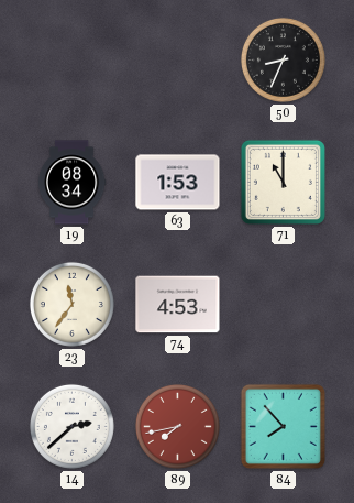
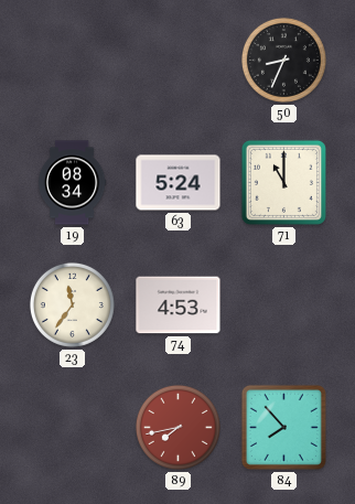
63: 1:53 -> 5:24
14: 2:38 -> none
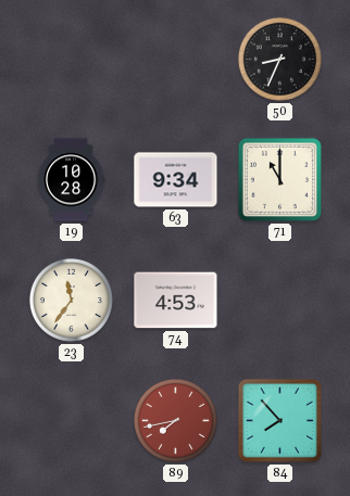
19: 08:34 -> 10:28
63: 5:24 -> 9:34
